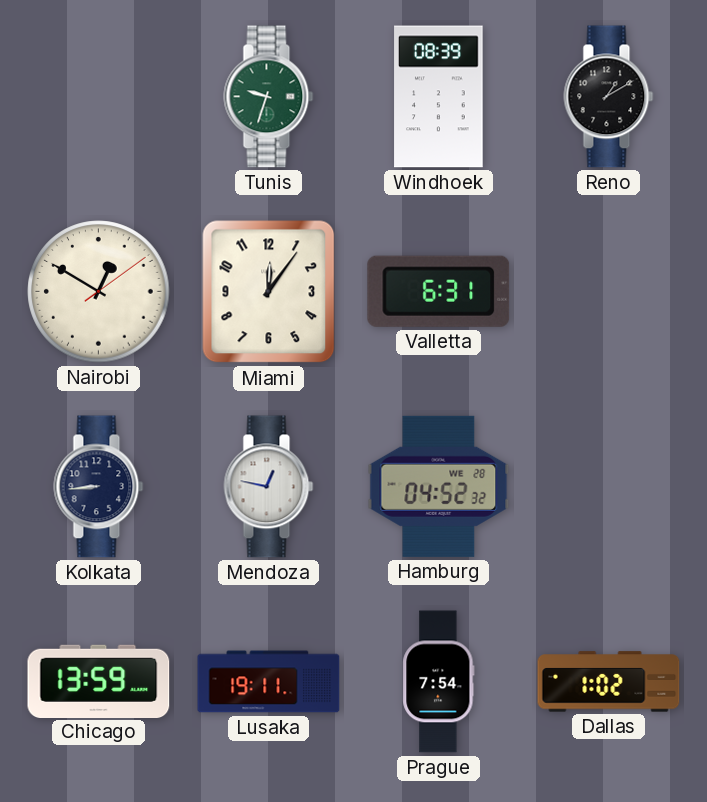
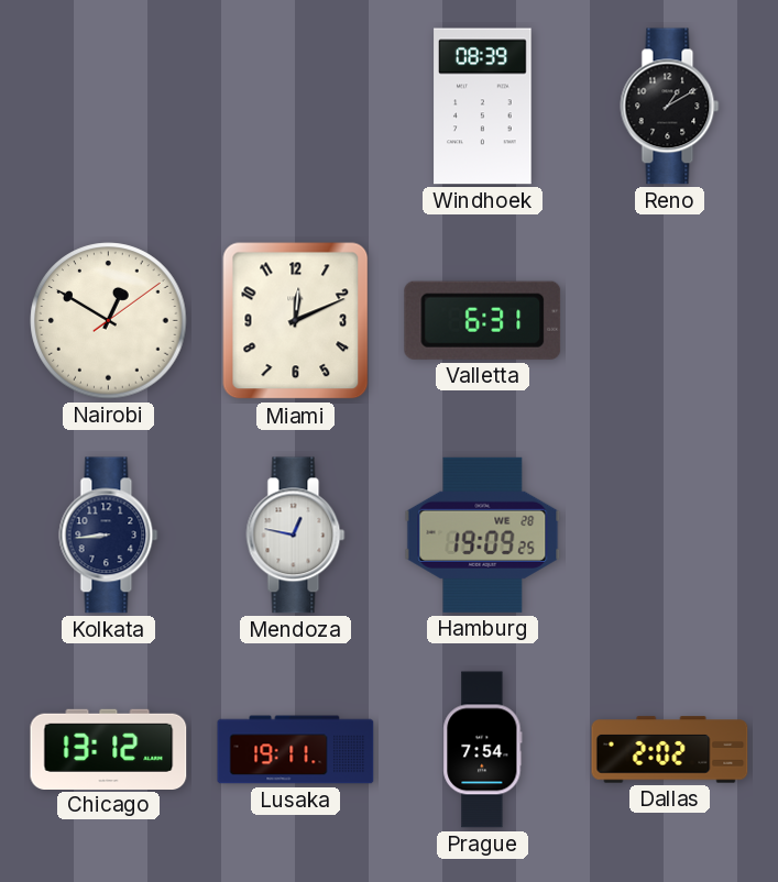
Tunis: 9:33 -> none
Miami: 12:06 -> 12:11
Hamburg: 04:52 -> 19:09
Chicago: 13:59 -> 13:12
Dallas: 1:02 -> 2:02
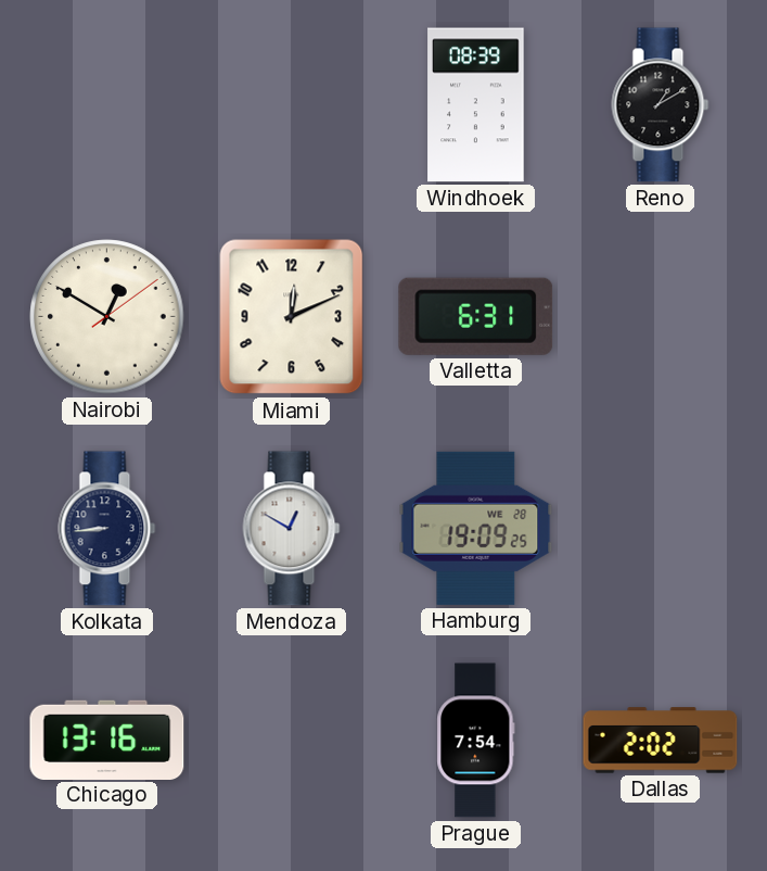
Mendoza: 12:47 -> 12:50
Chicago: 13:12 -> 13:16
Lusaka: 19:11 -> none
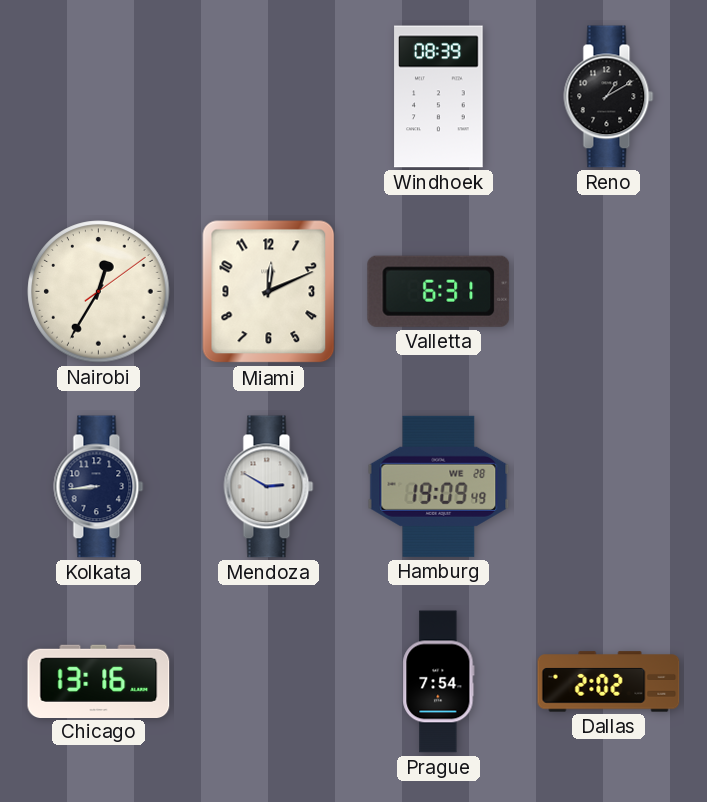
Nairobi: 12:50 -> 12:35
Mendoza: 12:50 -> 2:50
Hamburg: 19:09:25 -> 19:09:49
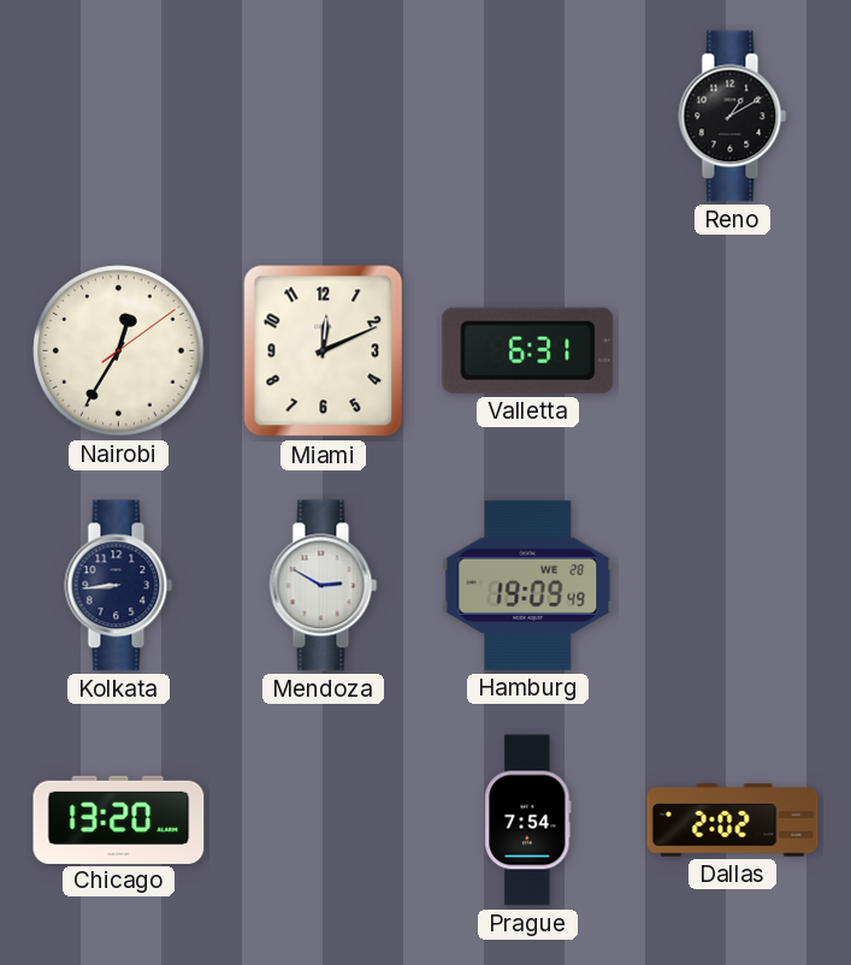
Windhoek: 08:39 -> none
Chicago: 13:16 -> 13:20
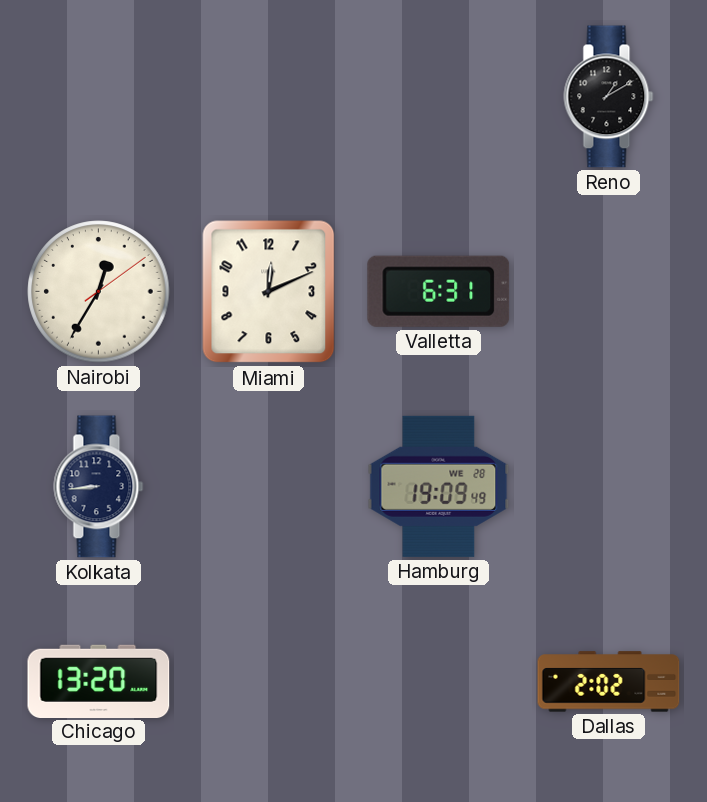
Mendoza: 2:50 -> none
Prague: 7:54 -> none
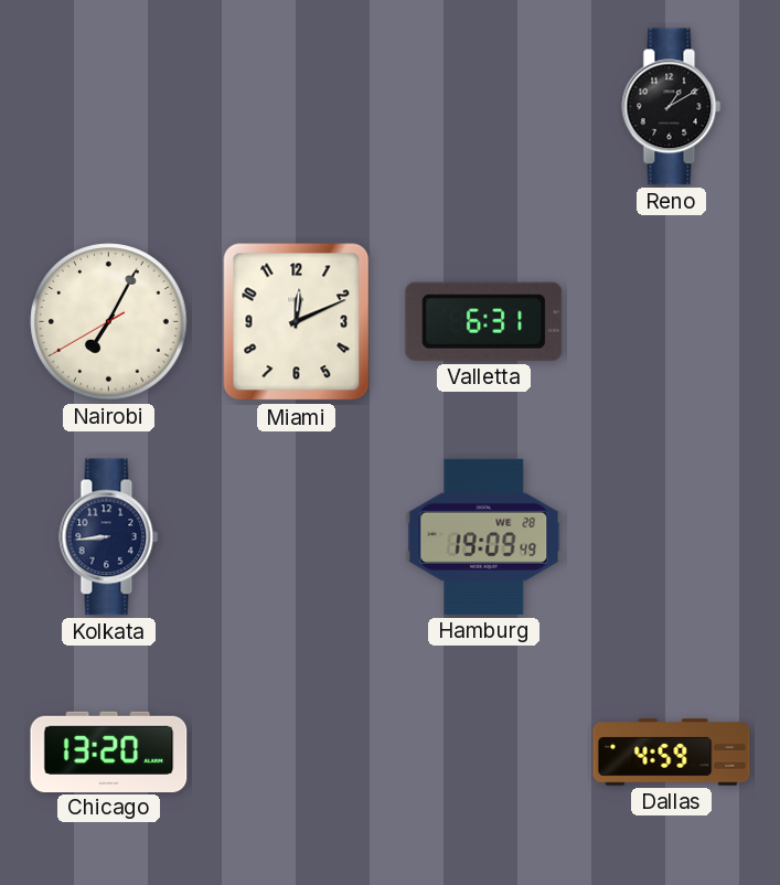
Nairobi: 12:35 -> 7:04
Dallas: 2:02 -> 4:59
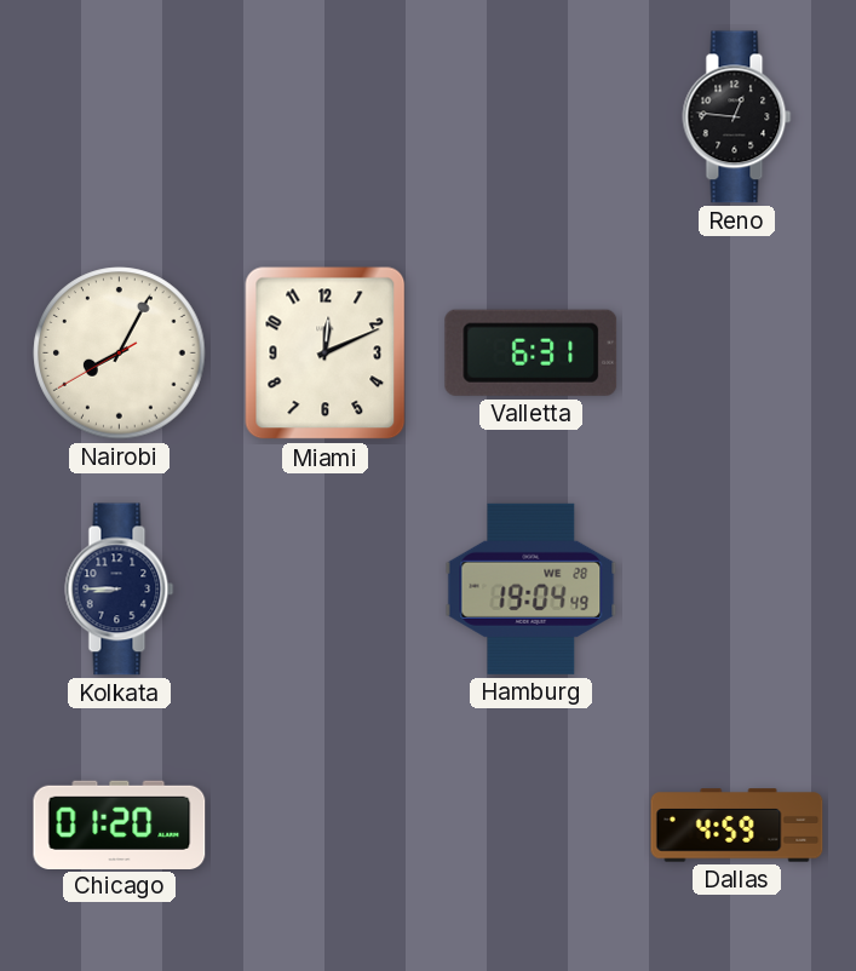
Reno: 1:10 -> 12:46
Nairobi: 7:04 -> 8:04
Kolkata: 8:44 -> 8:45
Hamburg: 19:09 -> 19:04
Chicago: 13:20 -> 01:20
